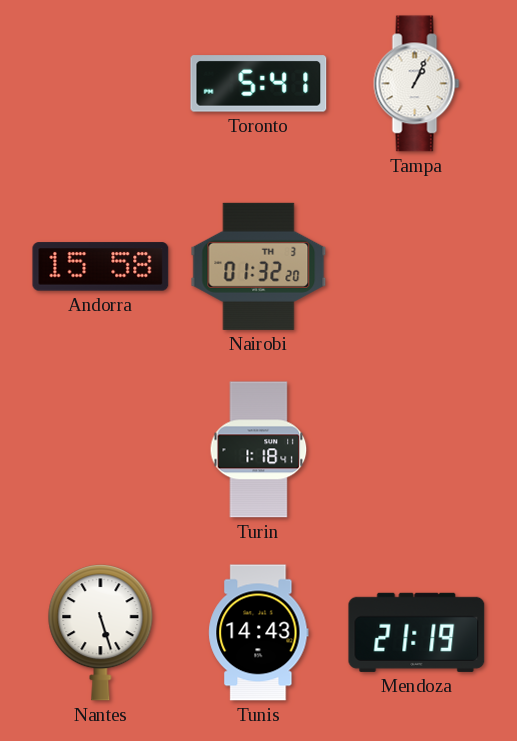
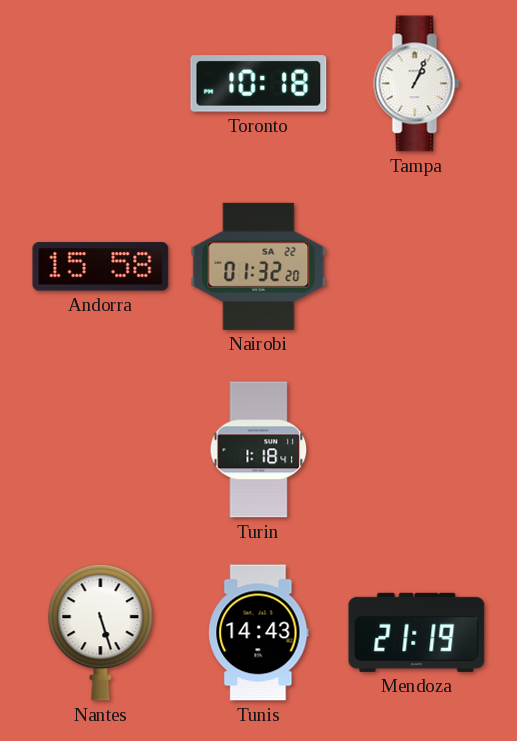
Toronto: 5:41 -> 10:18
Nairobi date: TH 3 -> SA 22
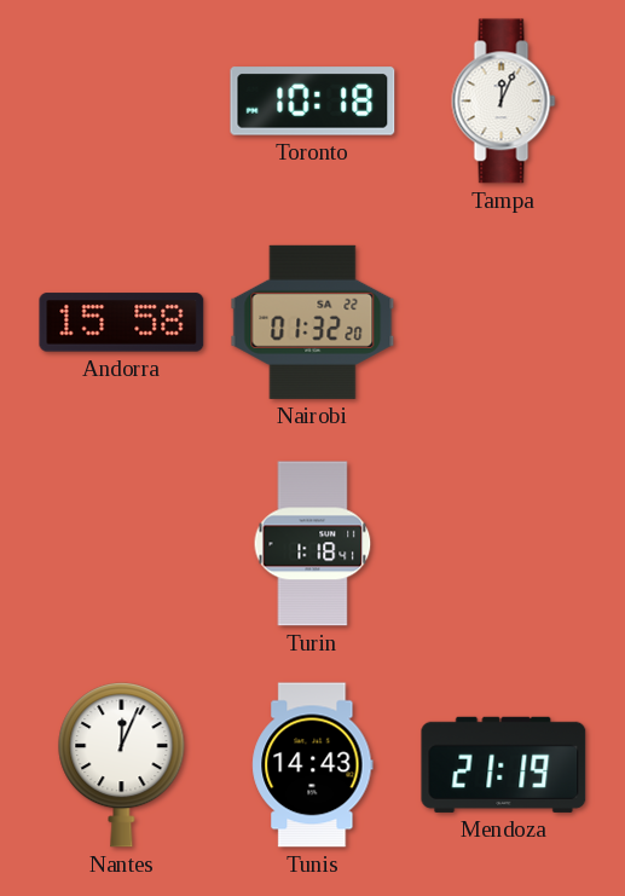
Tampa: 1:04 -> 12:04
Nantes: 5:27 -> 12:04
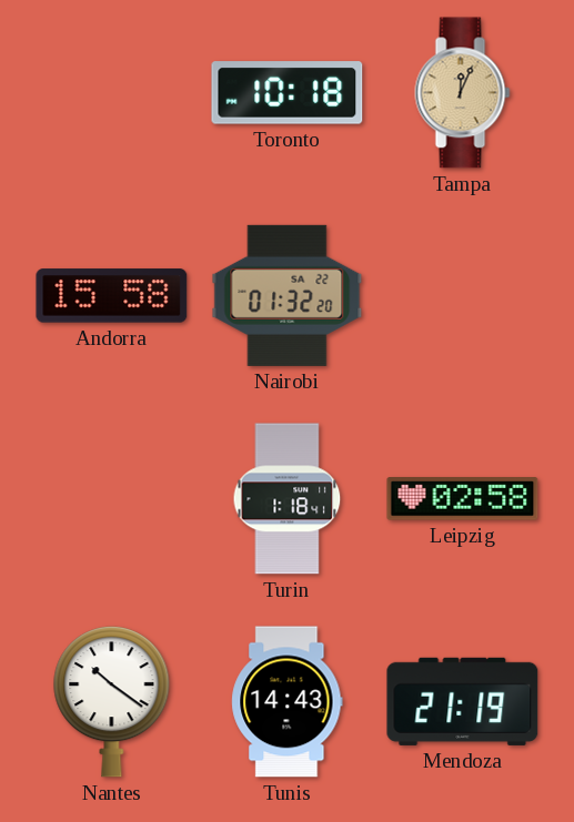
Tampa dial: white -> champagne
Leipzig: none -> 02:58
Nantes: 12:04 -> 10:21
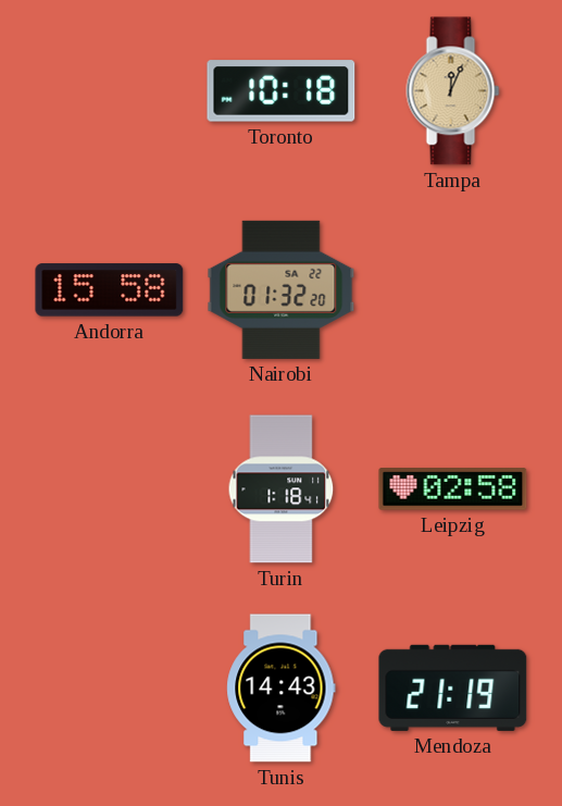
Nantes: 10:21 -> none
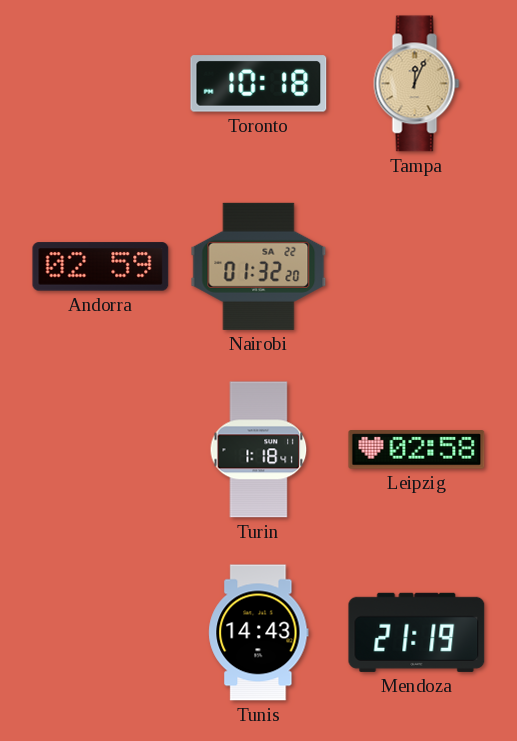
Andorra: 15:58 -> 02:59
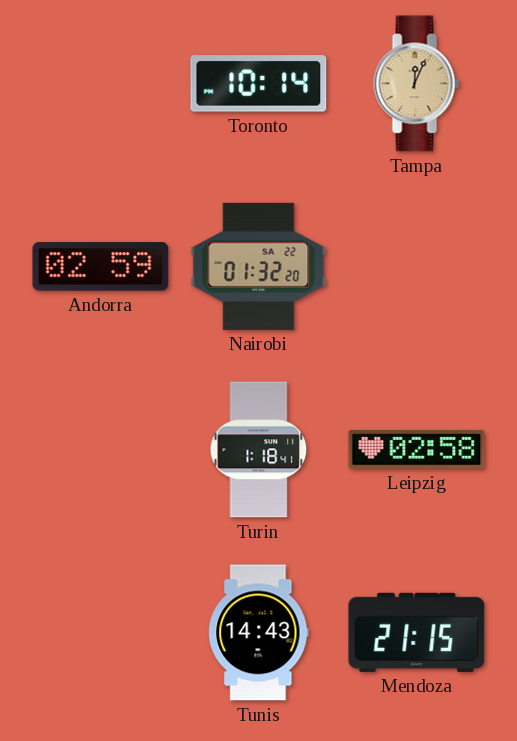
Toronto: 10:18 -> 10:14
Mendoza: 21:19 -> 21:15
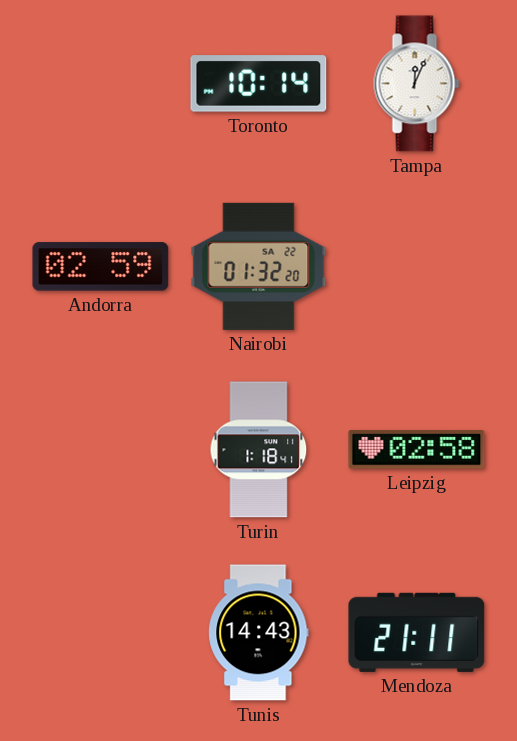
Tampa dial: champagne -> white
Mendoza: 21:15 -> 21:11
